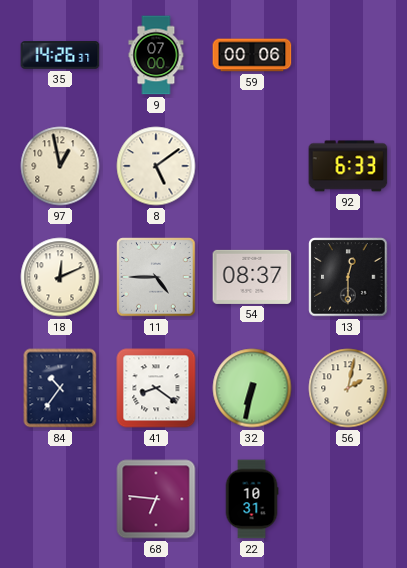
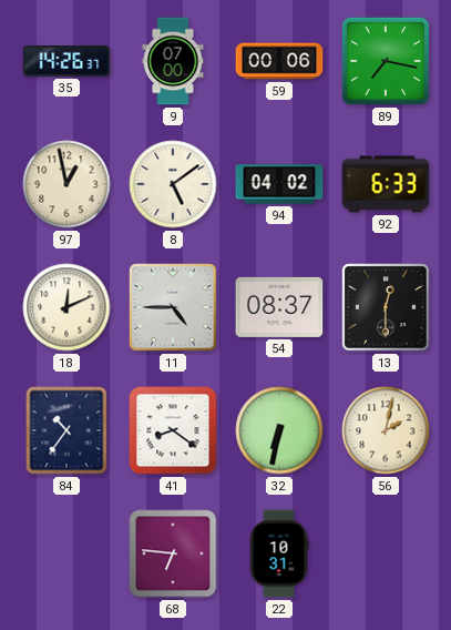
89: none -> 7:17
94: none -> 04:02
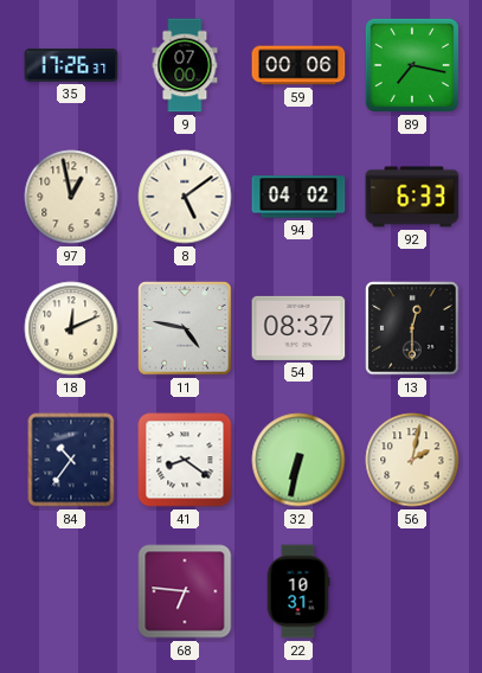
35: 14:26 -> 17:26
11: 4:45 -> 4:47
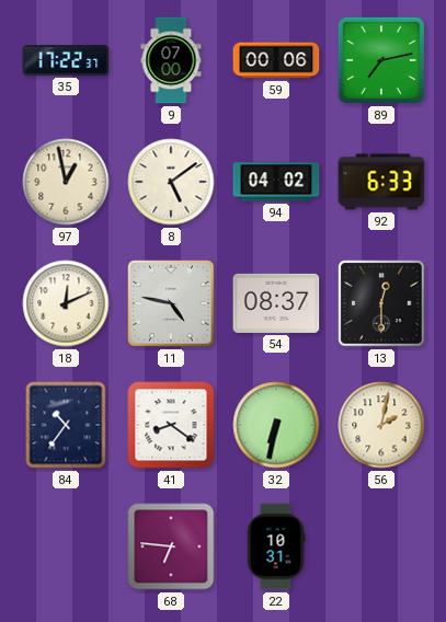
35: 17:26 -> 17:22
89: 7:17 -> 7:13
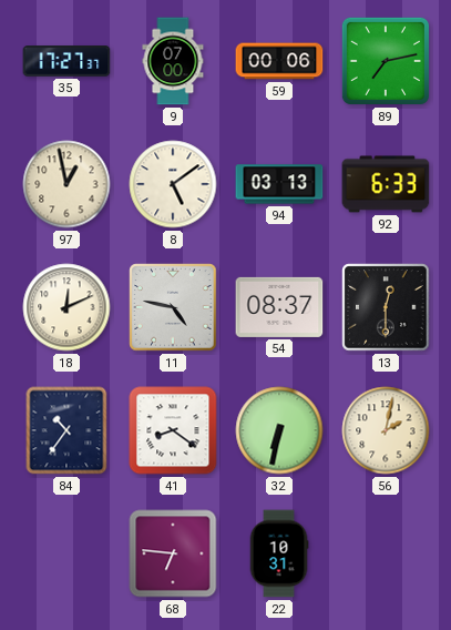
35: 17:22 -> 17:27
94: 04:02 -> 03:13
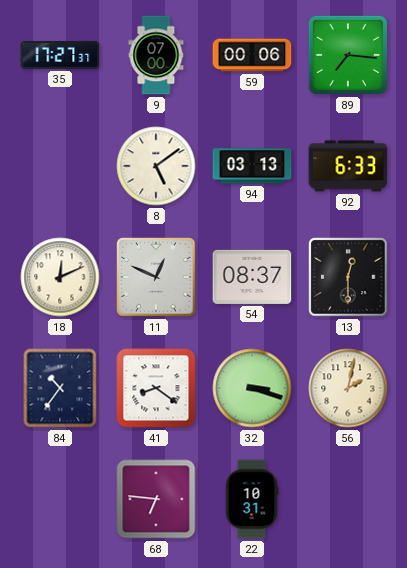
89: 7:13 -> 7:16
97: 12:58 -> none
11: 4:47 -> 12:49
32: 6:32 -> 3:18
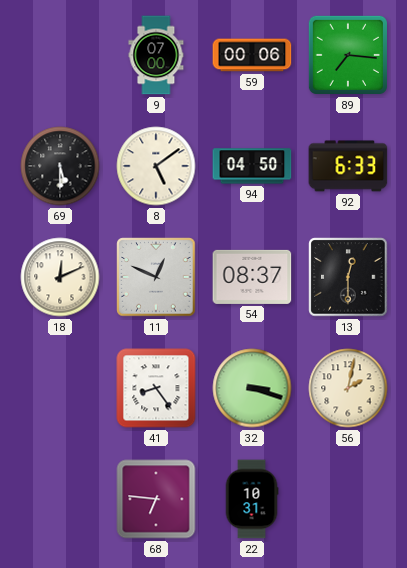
35: 17:27 -> none
69: none -> 5:30
94: 03:13 -> 04:50
84: 10:36 -> none
41: 8:21 -> 8:24
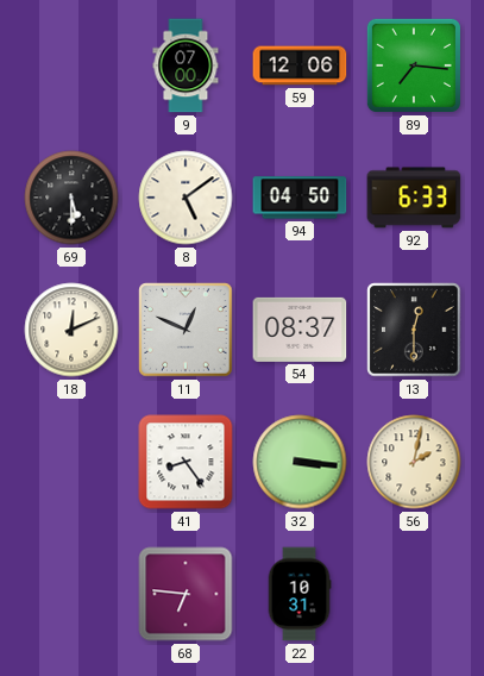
59: 00:06 -> 12:06
32: 3:18 -> 3:16
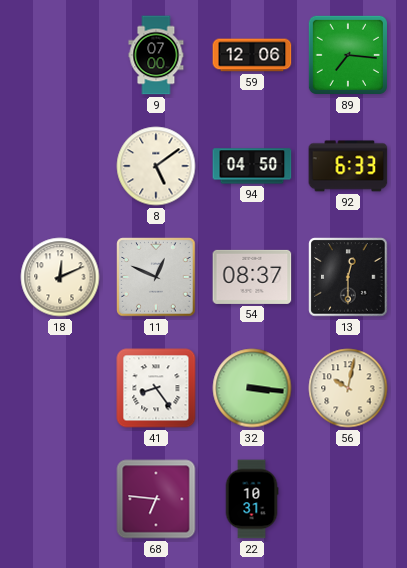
69: 5:30 -> none
56: 2:02 -> 10:02
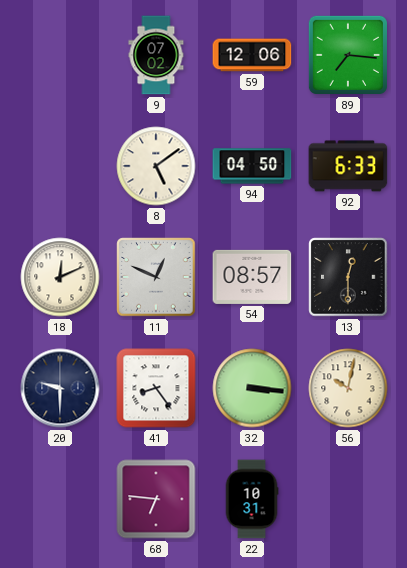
9: 07:00 -> 07:02
54: 08:37 -> 08:57
20: none -> 9:30
